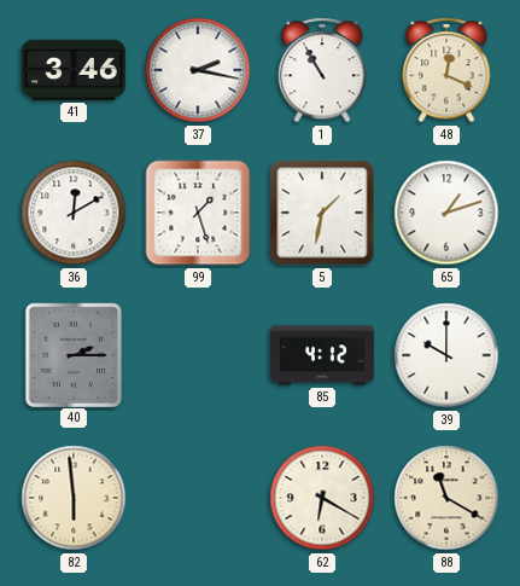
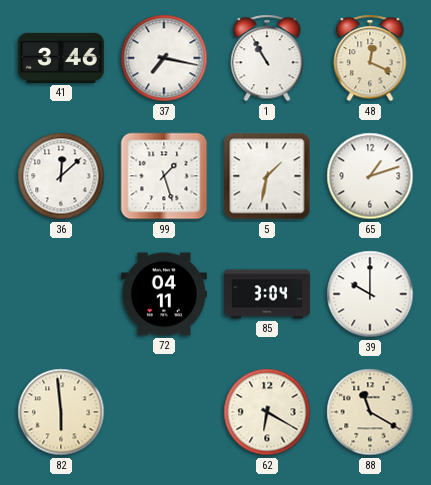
37: 2:17 -> 7:17
36: 12:10 -> 12:08
40: 2:15 -> none
72: none -> 04:11
85: 4:12 -> 3:04
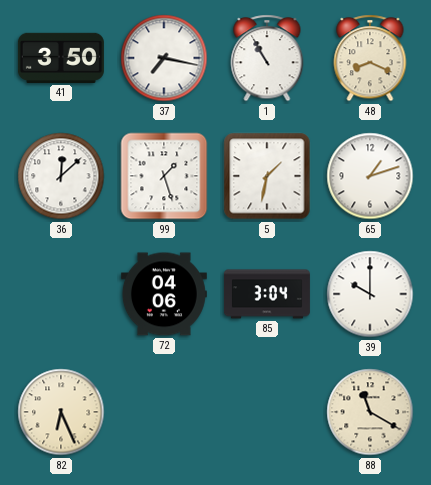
41: 3:46 -> 3:50
48: 12:19 -> 8:19
72: 04:11 -> 04:06
82: 5:59 -> 6:26
62: 6:20 -> none
